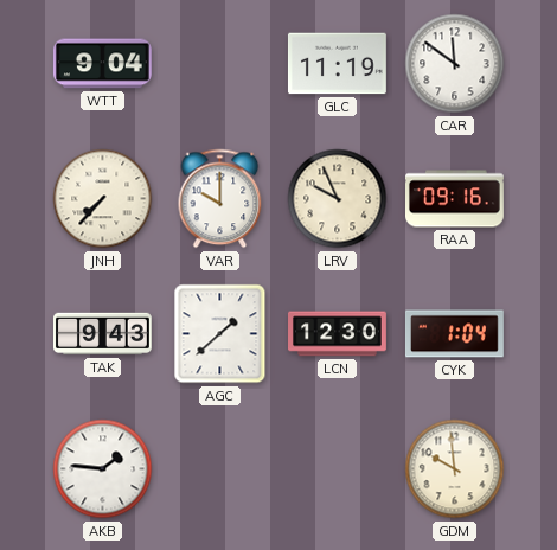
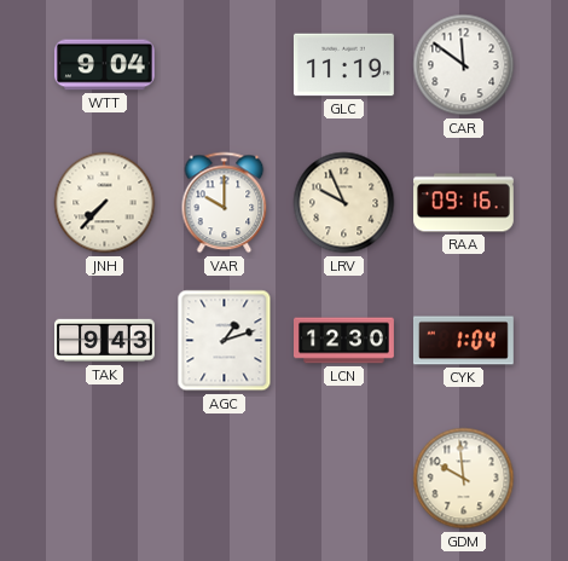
AGC: 1:38 -> 1:12
AKB: 1:46 -> none
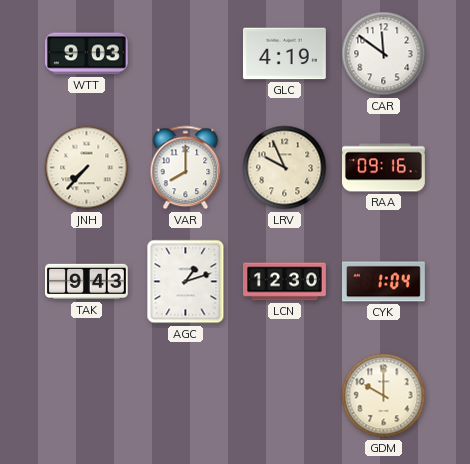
WTT: 9:04 -> 9:03
GLC: 11:19 -> 4:19
VAR: 10:00 -> 8:00
GDM: 9:59 -> 10:00
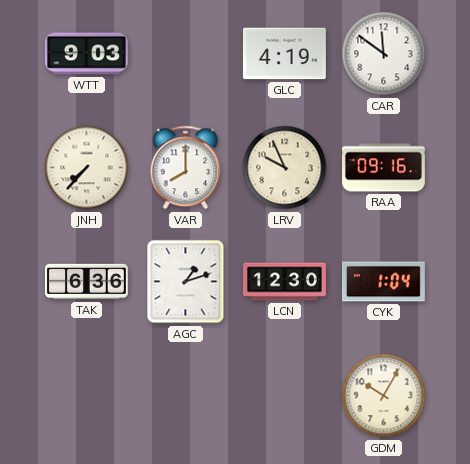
TAK: 9:43 -> 6:36
GDM: 10:00 -> 10:05
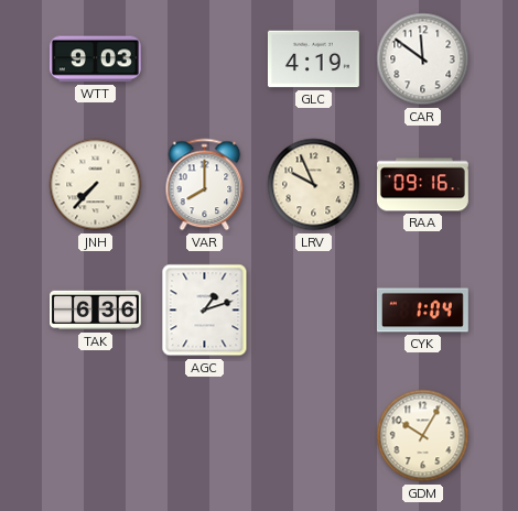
LCN: 12:30 -> none
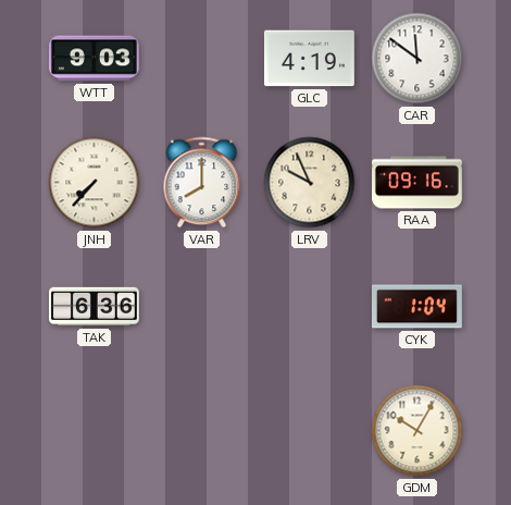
AGC: 1:12 -> none
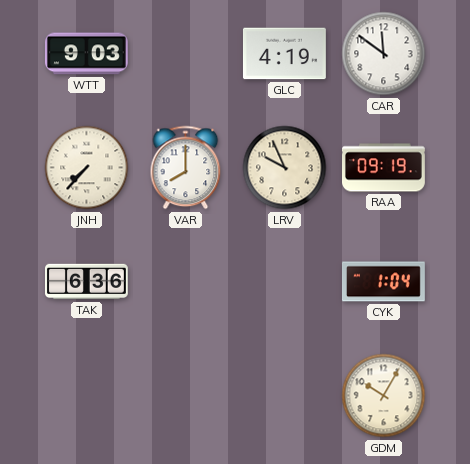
RAA: 09:16 -> 09:19
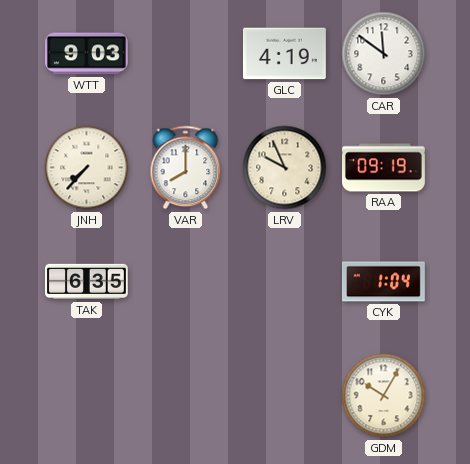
TAK: 6:36 -> 6:35
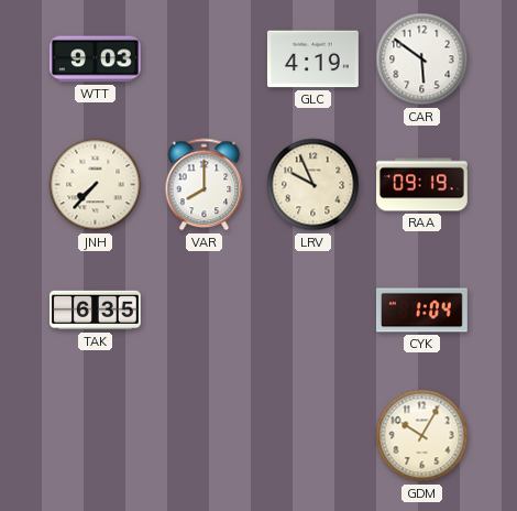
CAR: 11:51 -> 5:51
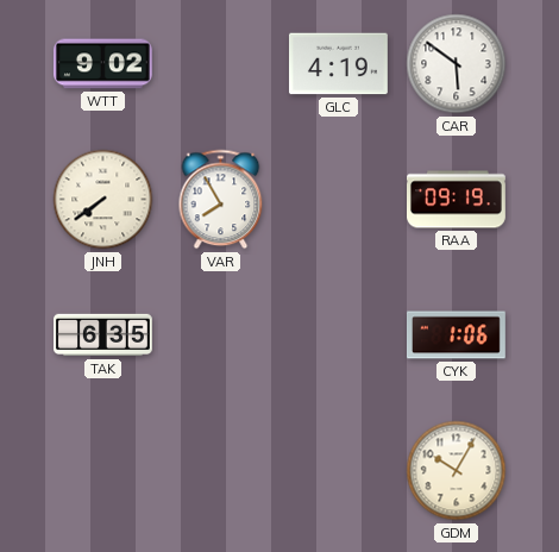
WTT: 9:03 -> 9:02
JNH: 7:37 -> 7:39
VAR: 8:00 -> 7:55
LRV: 9:56 -> none
CYK: 1:04 -> 1:06
